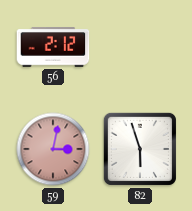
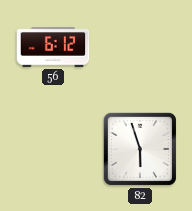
56: 2:12 -> 6:12
59: 3:02 -> none
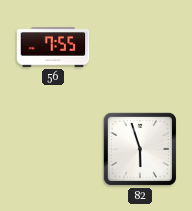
56: 6:12 -> 7:55
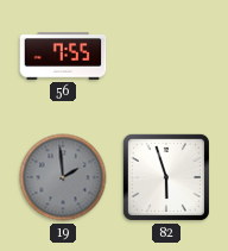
19: none -> 1:59
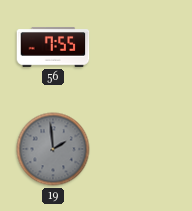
82: 5:57 -> none
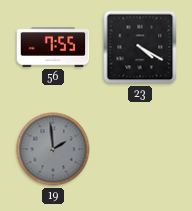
23: none -> 4:20
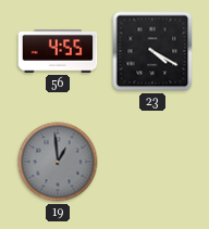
56: 7:55 -> 4:55
19: 1:59 -> 12:59
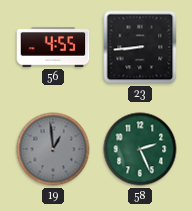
23: 4:20 -> 8:44
58: none -> 2:26
